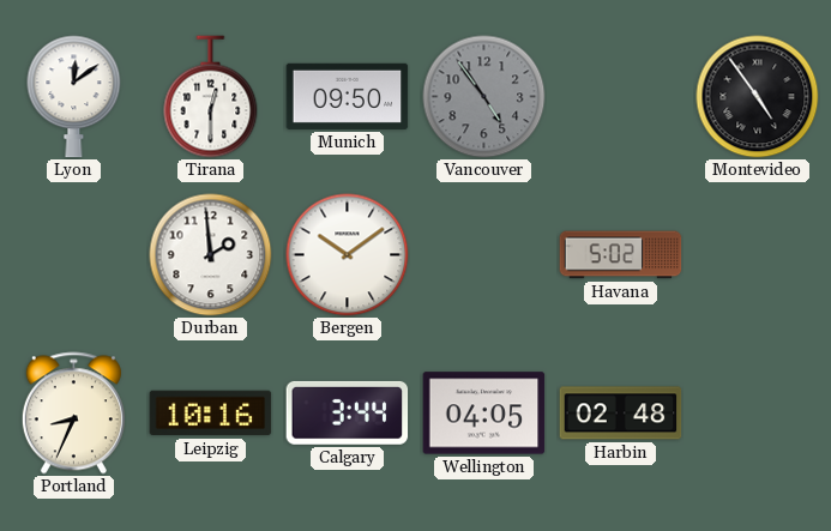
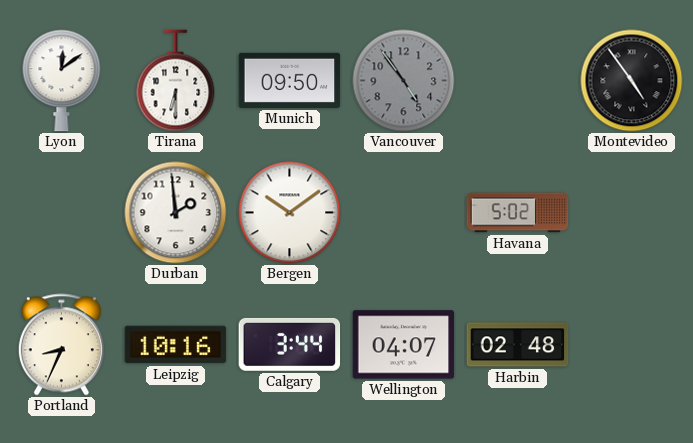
Tirana: 12:30 -> 6:30
Wellington: 04:05 -> 04:07
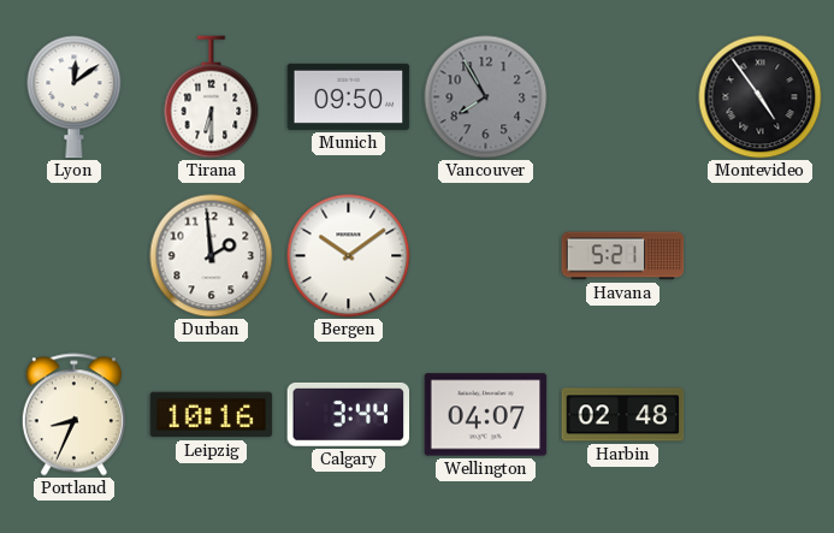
Vancouver: 4:54 -> 7:55
Havana: 5:02 -> 5:21
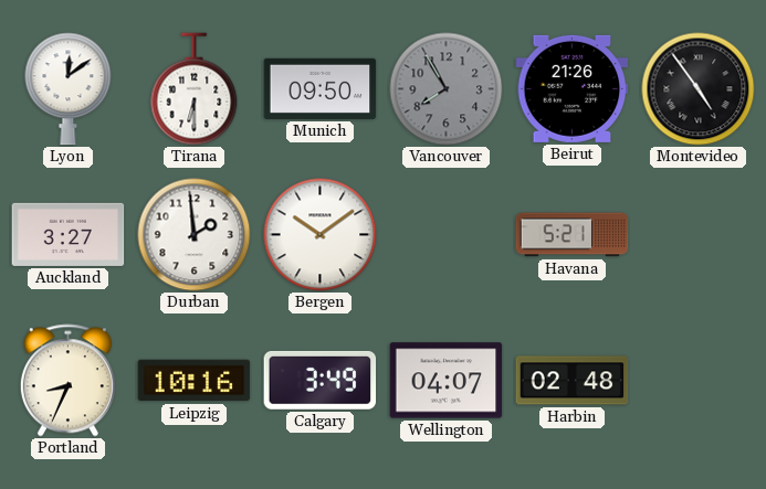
Beirut: none -> 21:26
Auckland: none -> 3:27
Calgary: 3:44 -> 3:49
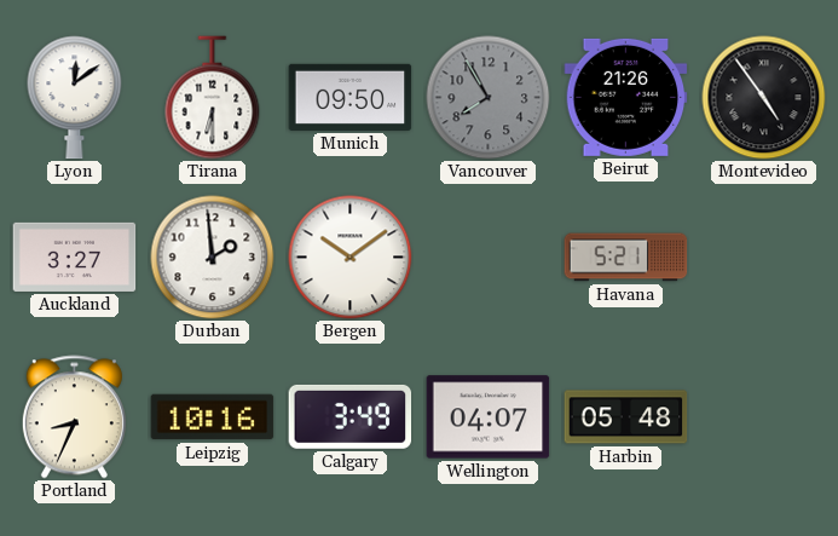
Harbin: 02:48 -> 05:48
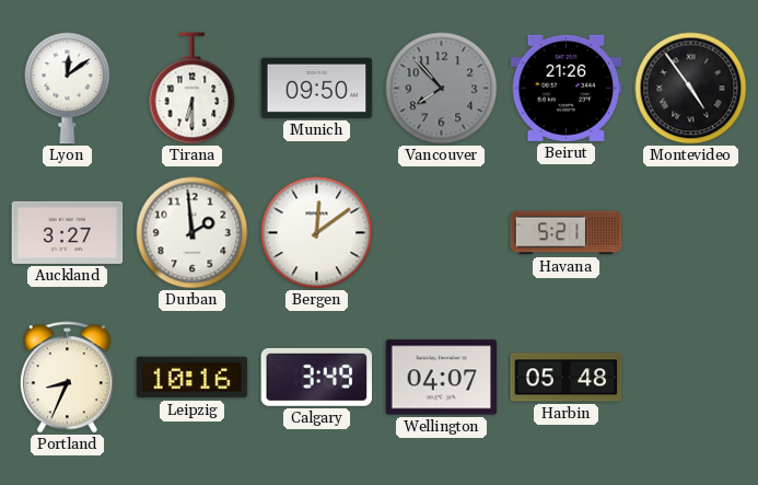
Vancouver: 7:55 -> 7:53
Bergen: 10:09 -> 12:09
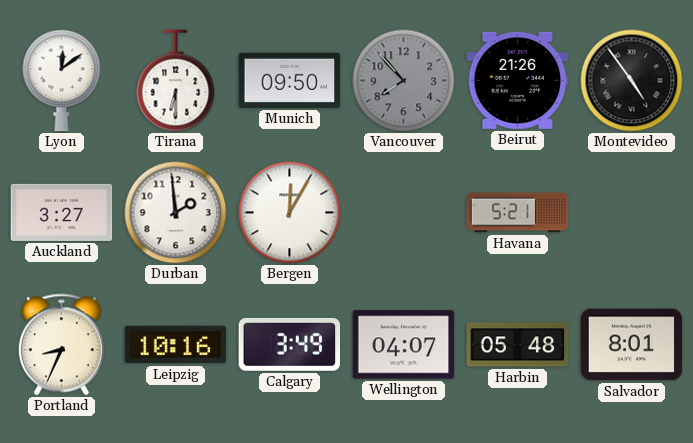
Bergen: 12:09 -> 12:05
Salvador: none -> 8:01
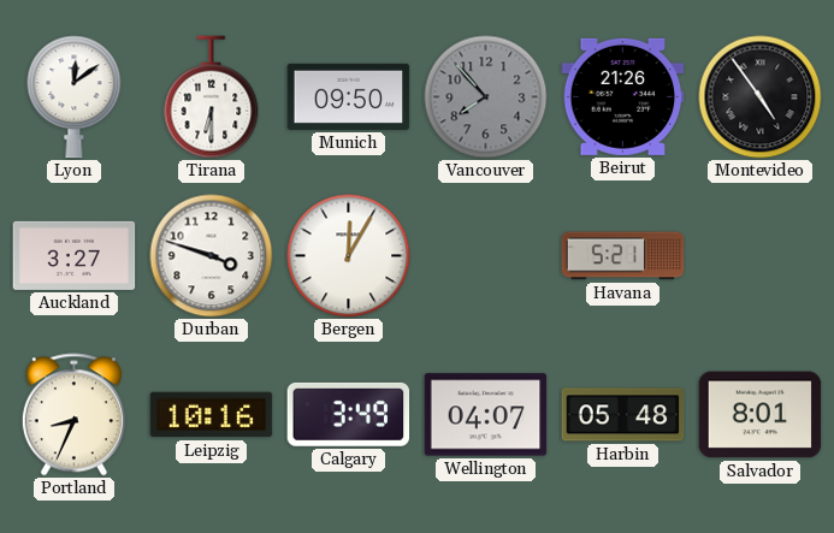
Durban: 1:59 -> 3:48
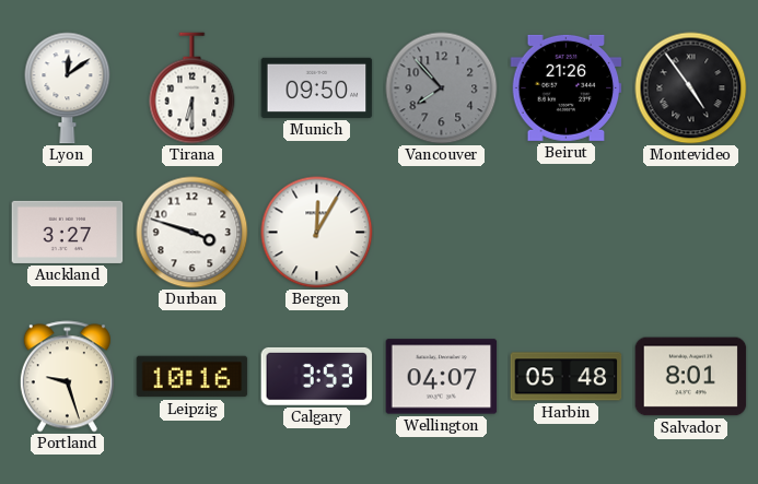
Havana: 5:21 -> none
Portland: 8:34 -> 9:27
Calgary: 3:49 -> 3:53
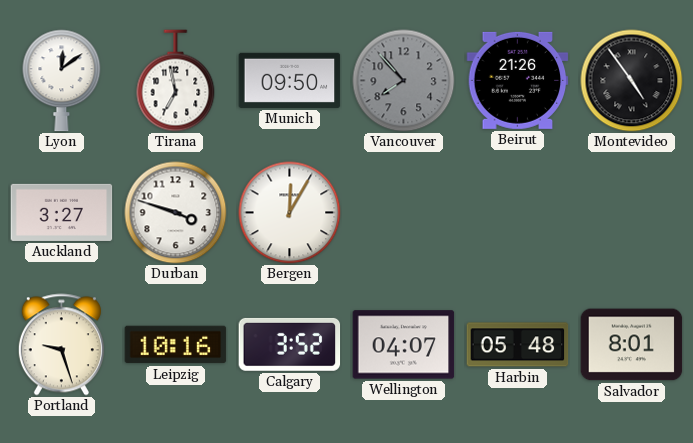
Tirana: 6:30 -> 6:58
Calgary: 3:53 -> 3:52
